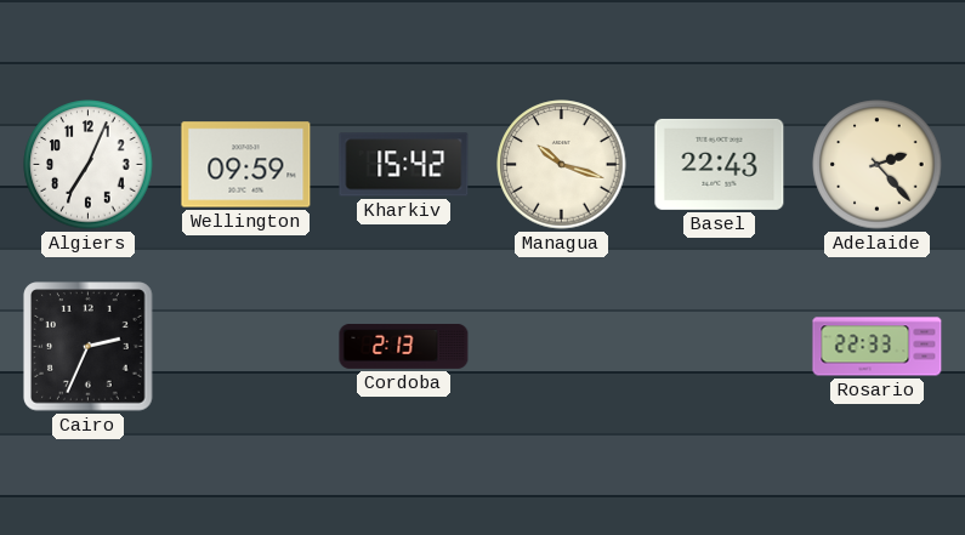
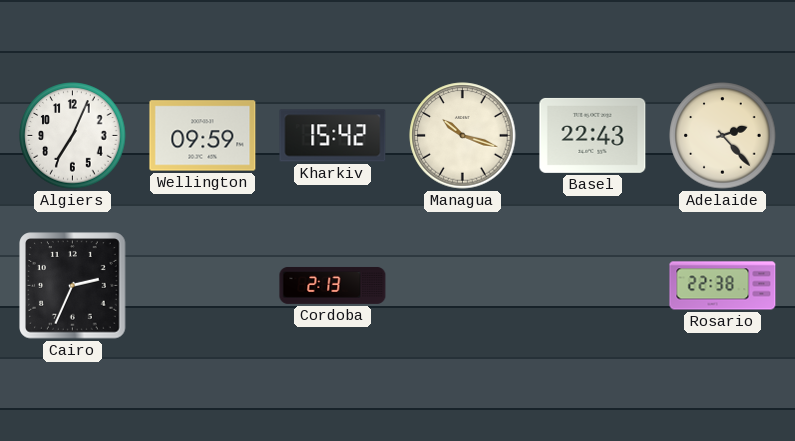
Rosario: 22:33 -> 22:38
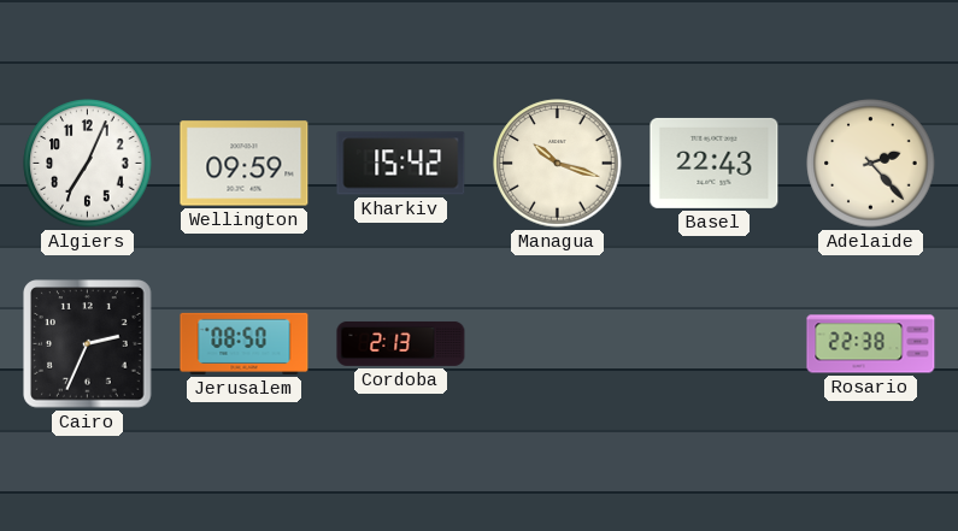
Jerusalem: none -> 08:50
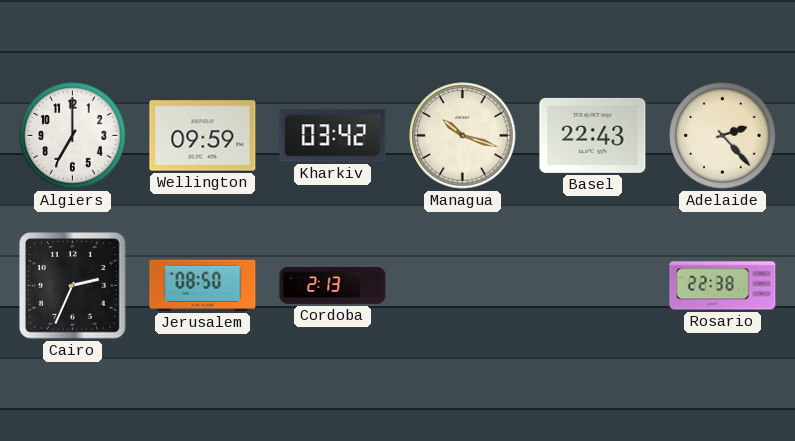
Algiers: 7:04 -> 7:00
Kharkiv: 15:42 -> 03:42
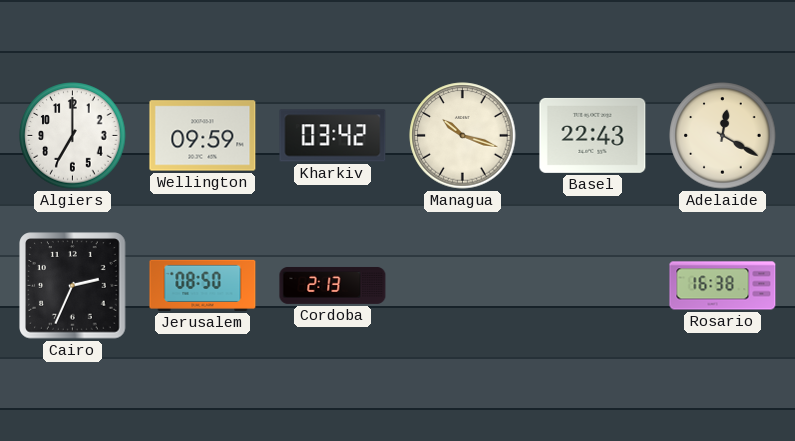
Adelaide: 2:23 -> 12:20
Rosario: 22:38 -> 16:38
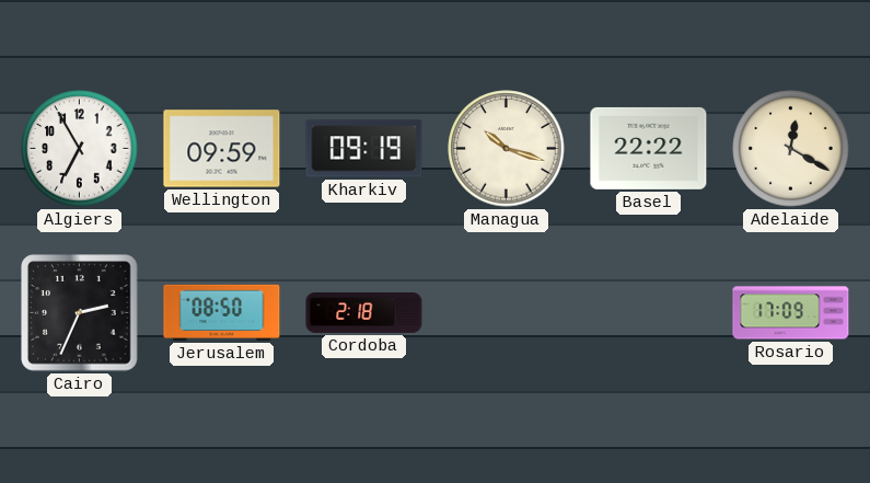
Algiers: 7:00 -> 6:55
Kharkiv: 03:42 -> 09:19
Basel: 22:43 -> 22:22
Cordoba: 2:13 -> 2:18
Rosario: 16:38 -> 17:09
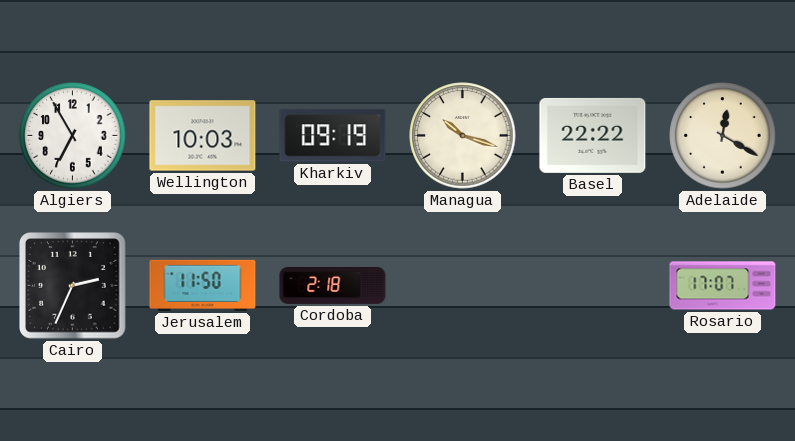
Wellington: 09:59 -> 10:03
Jerusalem: 08:50 -> 11:50
Rosario: 17:09 -> 17:07
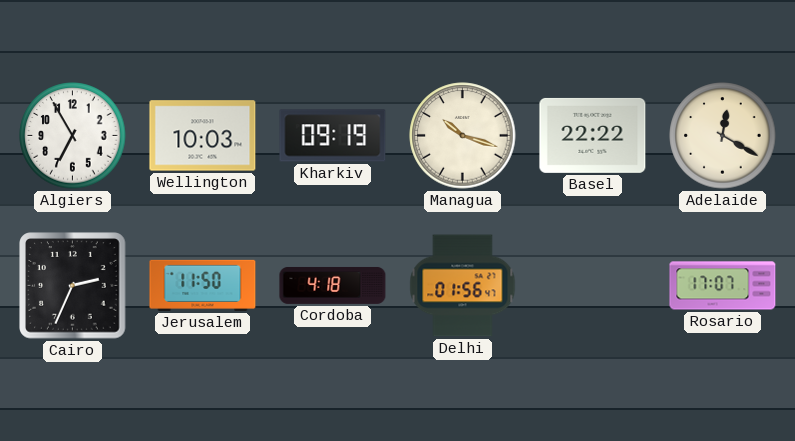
Cordoba: 2:18 -> 4:18
Delhi: none -> 01:56
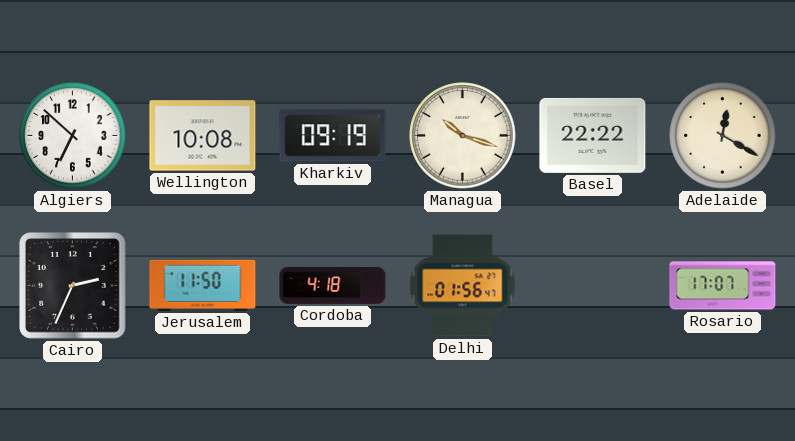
Algiers: 6:55 -> 6:52
Wellington: 10:03 -> 10:08
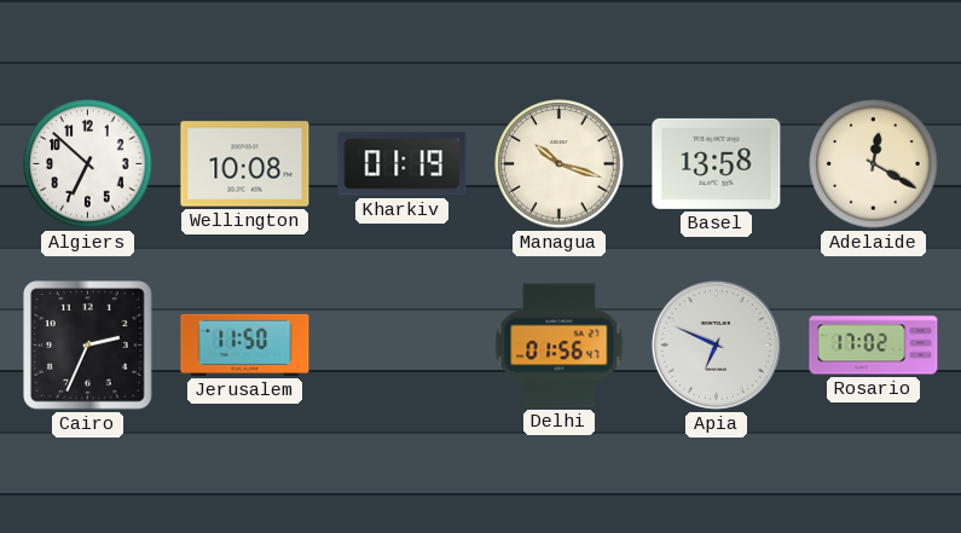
Kharkiv: 09:19 -> 01:19
Basel: 22:22 -> 13:58
Cordoba: 4:18 -> none
Apia: none -> 6:49
Rosario: 17:07 -> 17:02
